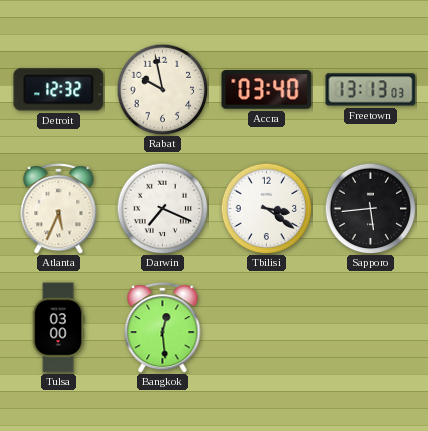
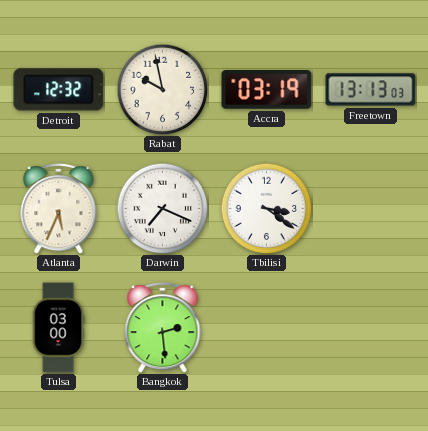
Accra: 03:40 -> 03:19
Sapporo: 5:44 -> none
Bangkok: 12:29 -> 2:29
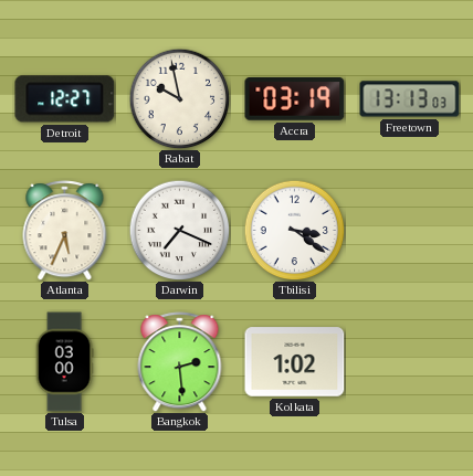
Detroit: 12:32 -> 12:27
Kolkata: none -> 1:02
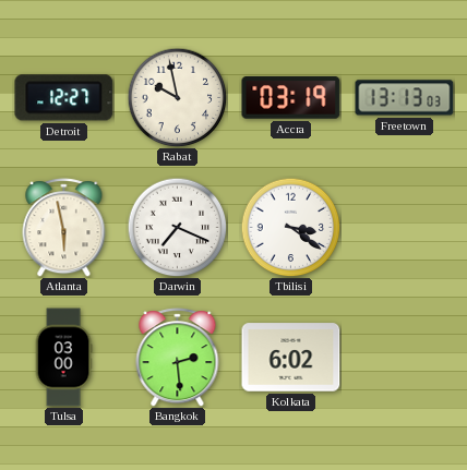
Atlanta: 5:34 -> 5:58
Kolkata: 1:02 -> 6:02
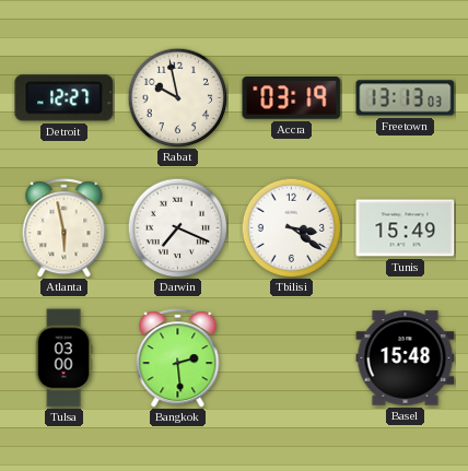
Tunis: none -> 15:49
Kolkata: 6:02 -> none
Basel: none -> 15:48
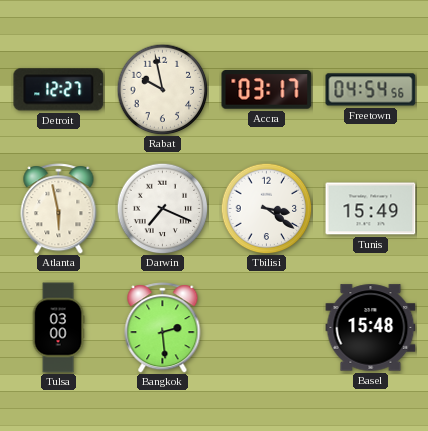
Accra: 03:19 -> 03:17
Freetown: 13:13 -> 04:54
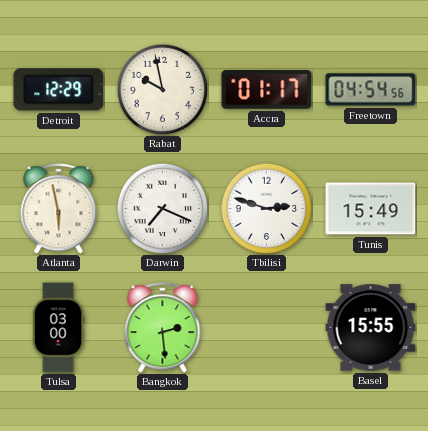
Detroit: 12:27 -> 12:29
Accra: 03:17 -> 01:17
Tbilisi: 3:21 -> 2:48
Basel: 15:48 -> 15:55
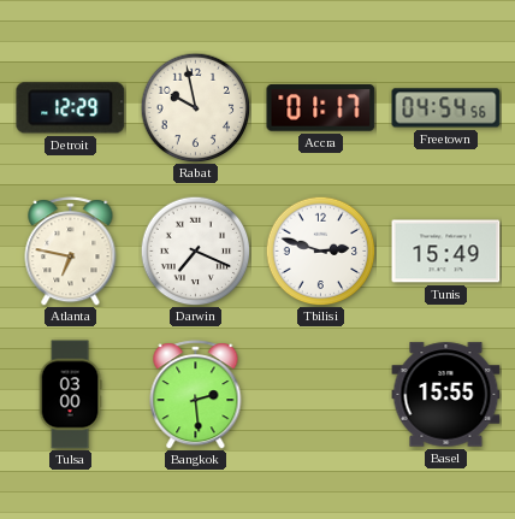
Atlanta: 5:58 -> 6:47
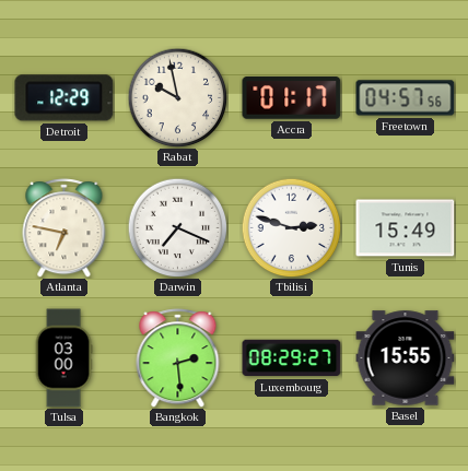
Freetown: 04:54 -> 04:57
Luxembourg: none -> 08:29
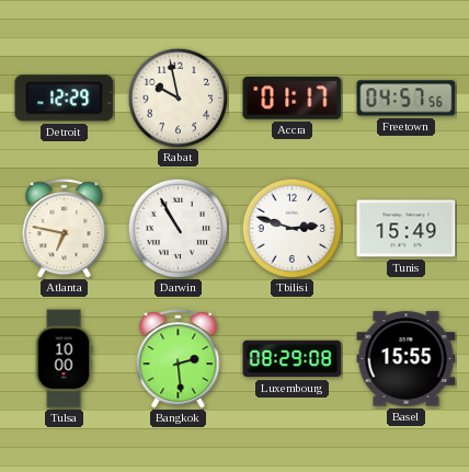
Darwin: 7:19 -> 10:55
Tulsa: 03:00 -> 10:00
Luxembourg: 08:29:27 -> 08:29:08
